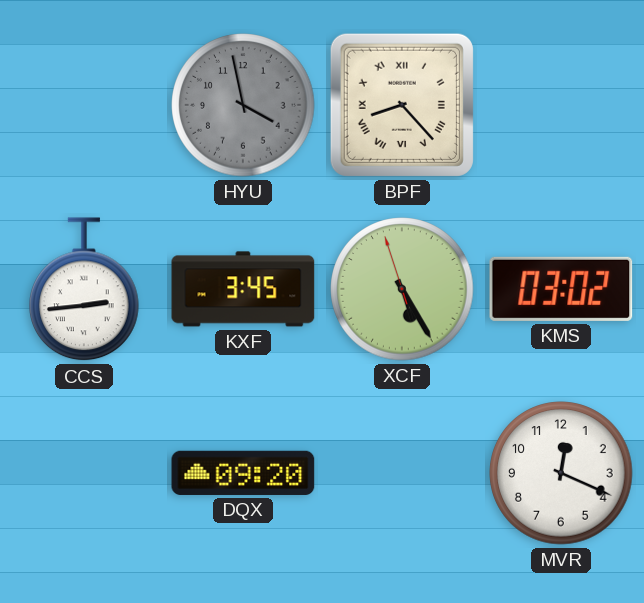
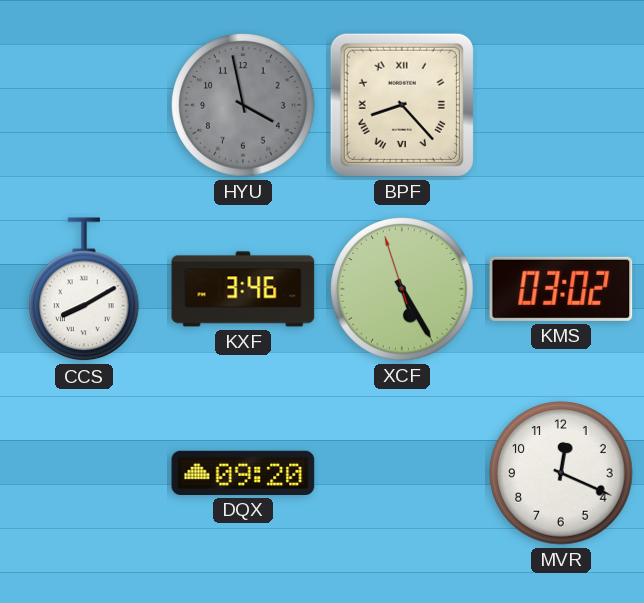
CCS: 2:44 -> 8:10
KXF: 3:45 -> 3:46
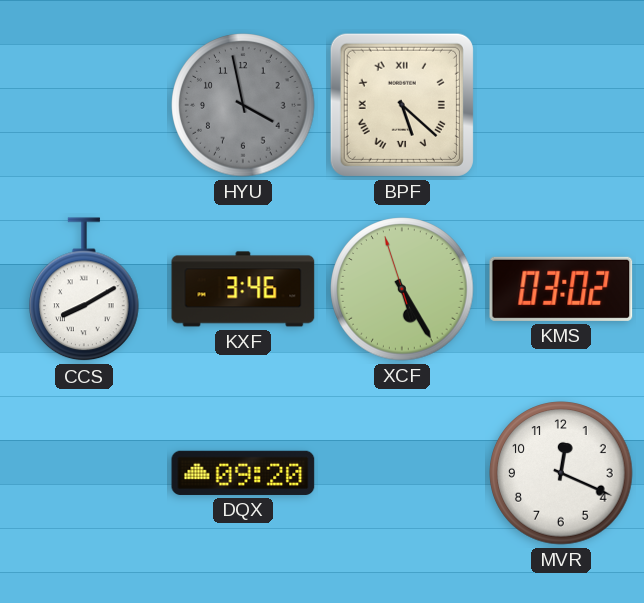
BPF: 8:23 -> 5:22
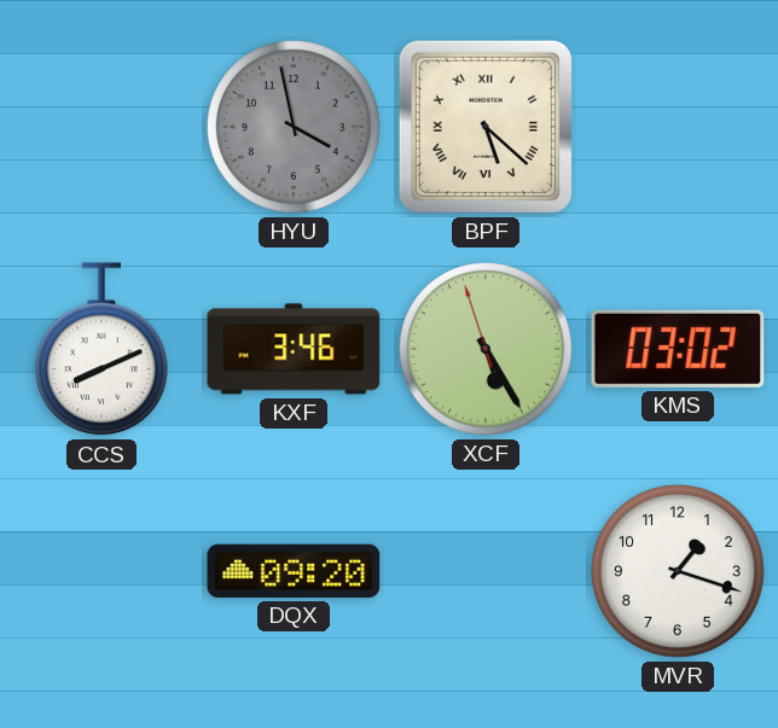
CCS: 8:10 -> 8:11
MVR: 12:19 -> 1:18
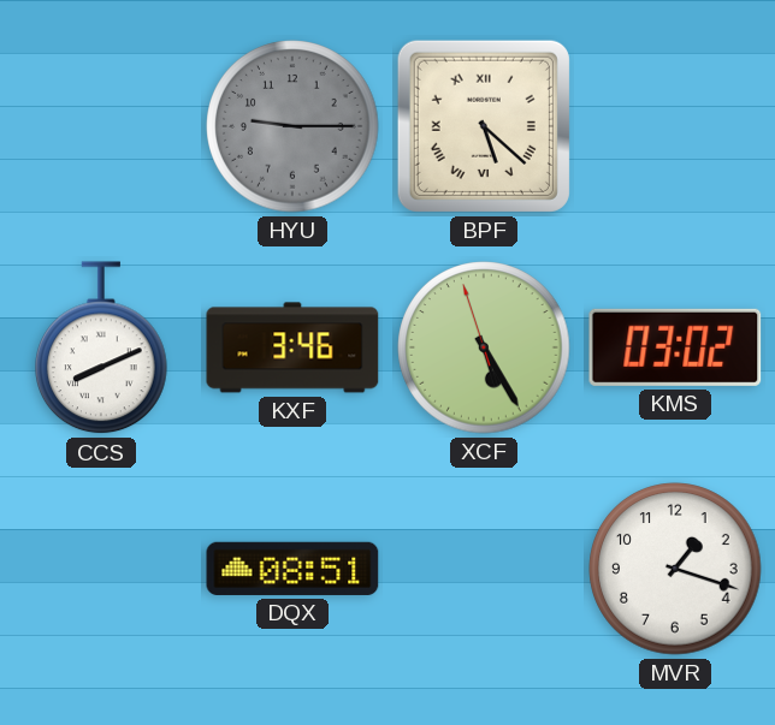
HYU: 3:58 -> 9:15
DQX: 09:20 -> 08:51
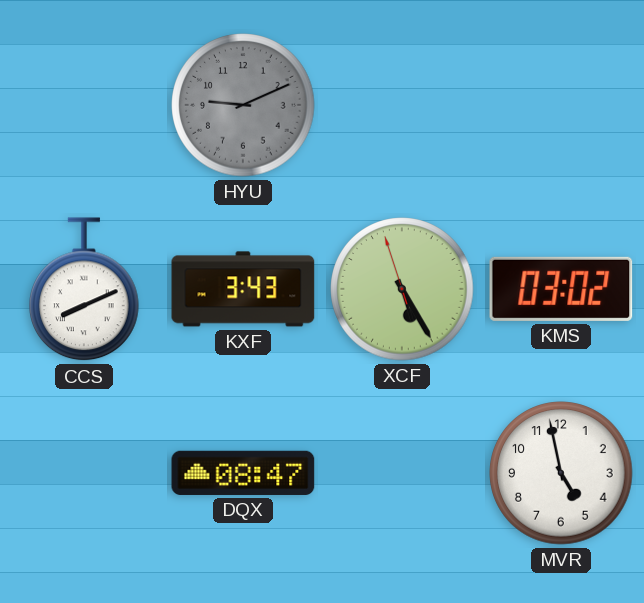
HYU: 9:15 -> 9:11
BPF: 5:22 -> none
KXF: 3:46 -> 3:43
DQX: 08:51 -> 08:47
MVR: 1:18 -> 4:58
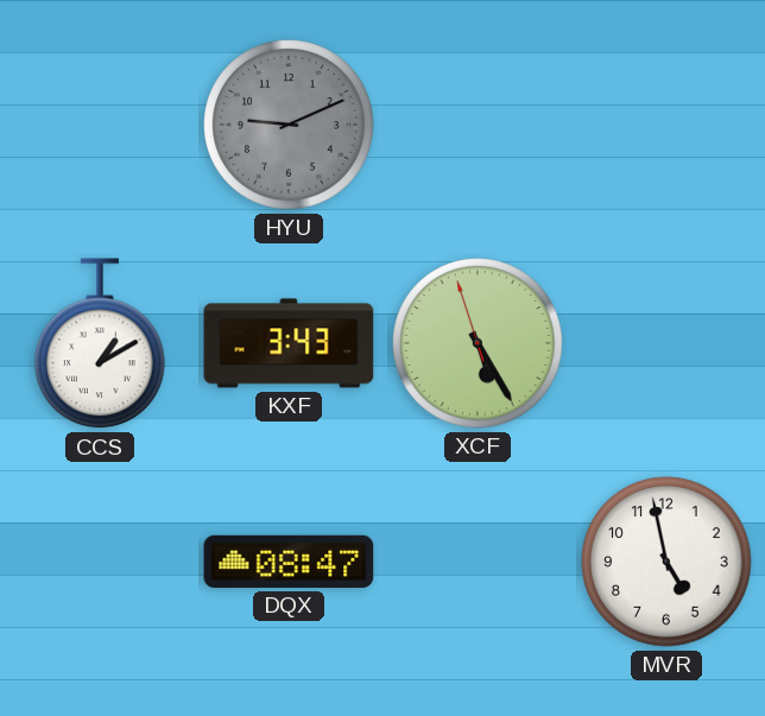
CCS: 8:11 -> 1:10
KMS: 03:02 -> none
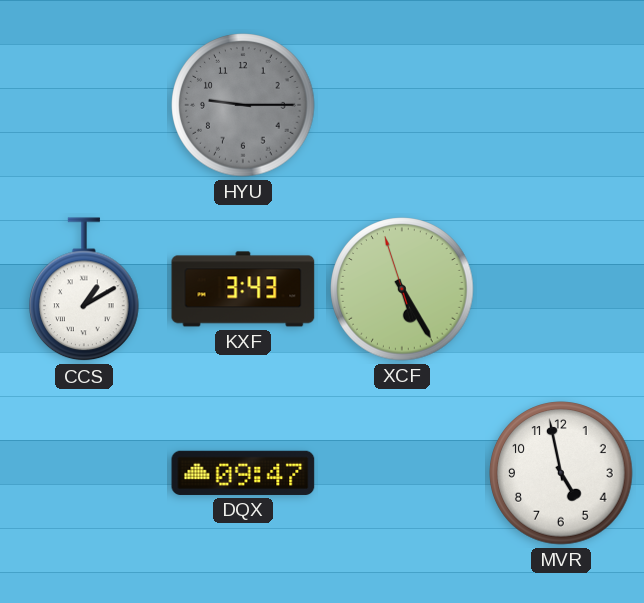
HYU: 9:11 -> 9:15
DQX: 08:47 -> 09:47
